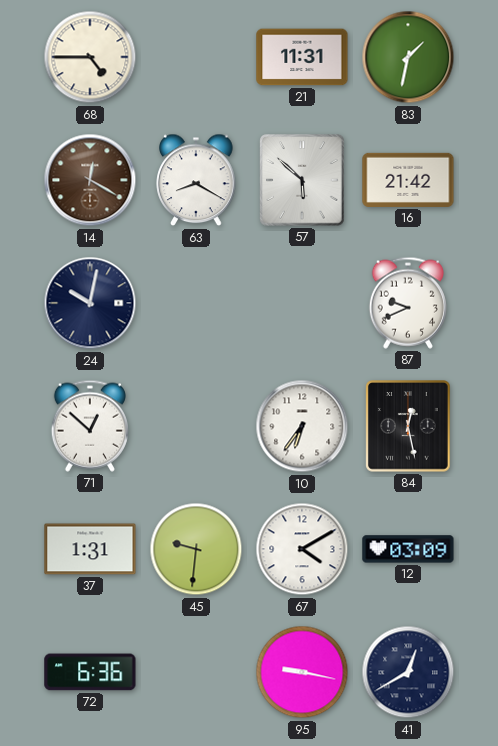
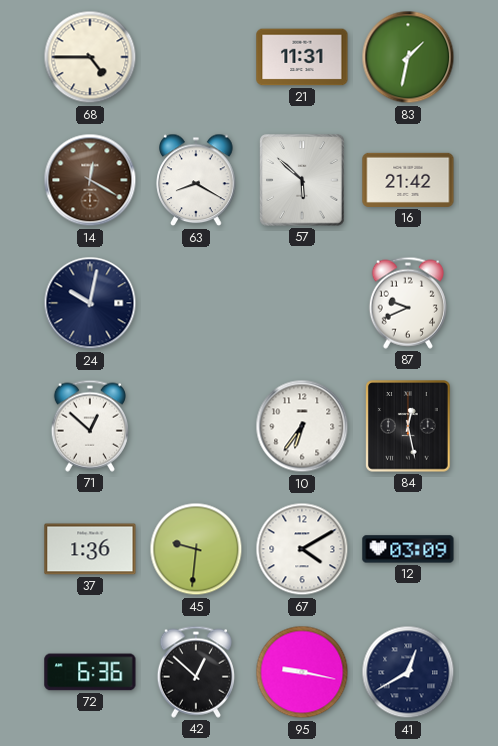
37: 1:31 -> 1:36
42: none -> 12:52
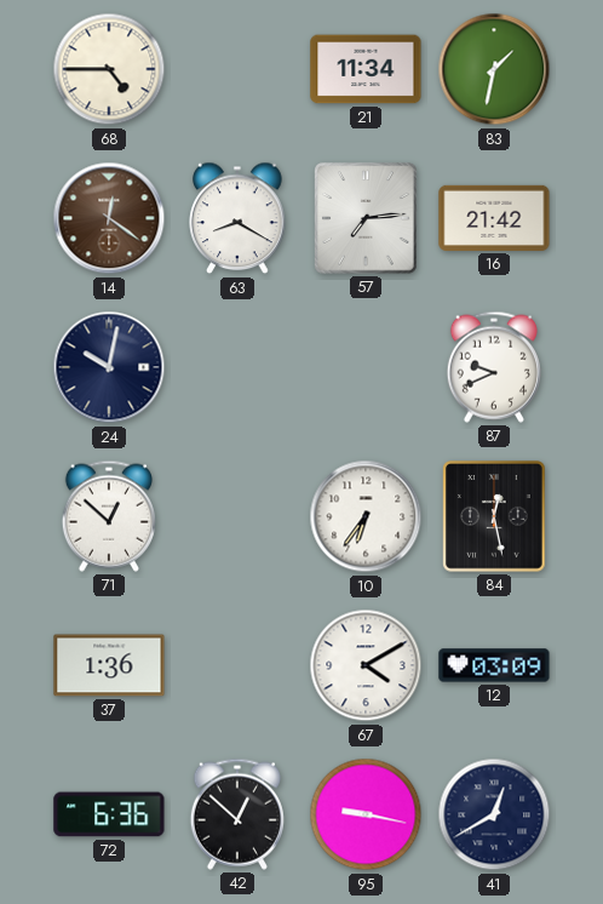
21: 11:31 -> 11:34
14: 12:20 -> 12:21
57: 5:52 -> 7:14
45: 9:31 -> none
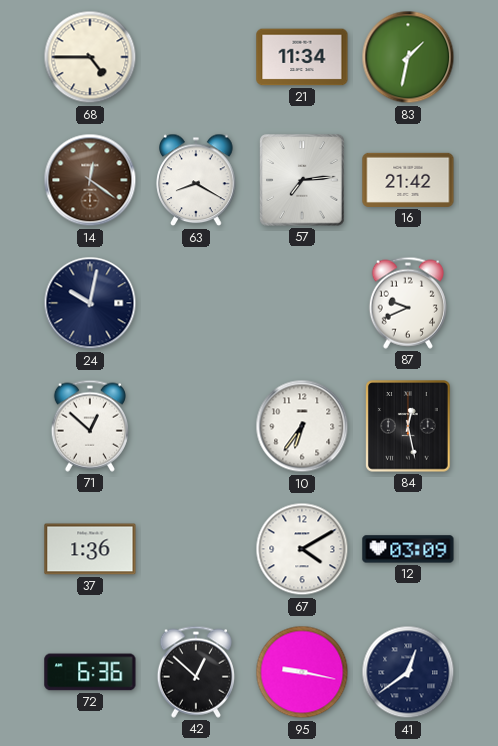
41: 12:40 -> 12:39
